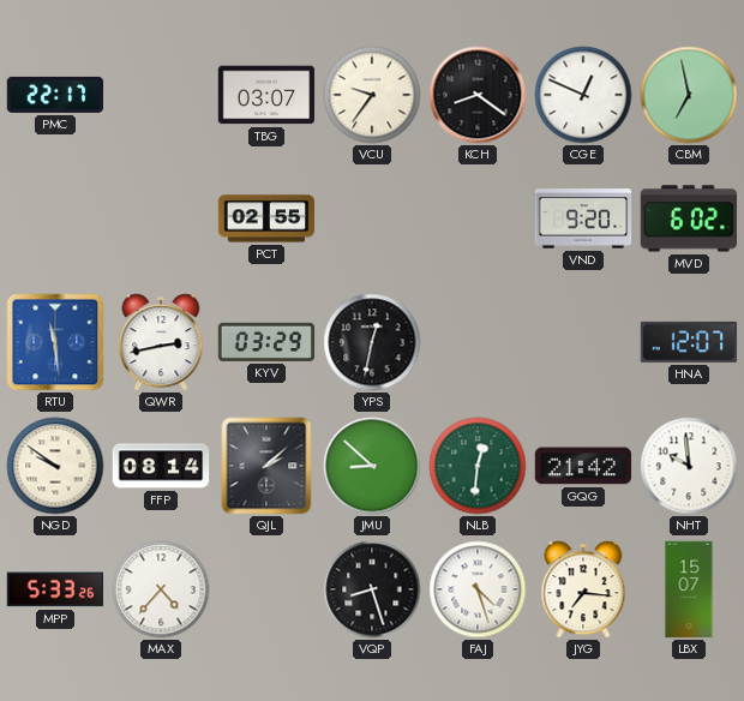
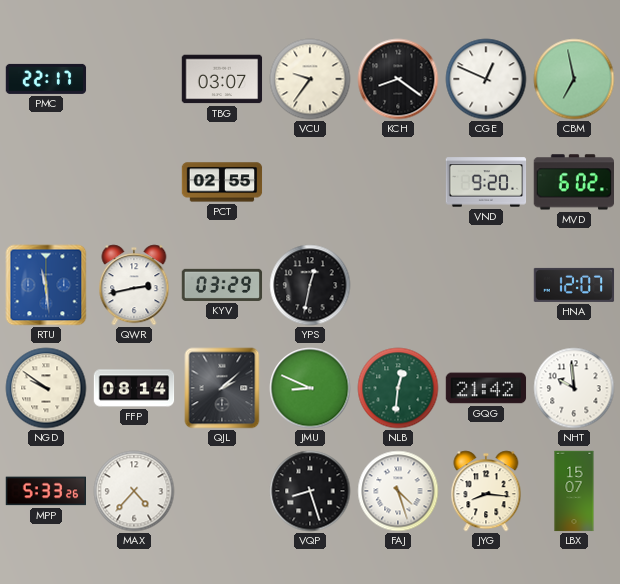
JMU: 8:52 -> 8:49
JYG: 7:16 -> 8:16
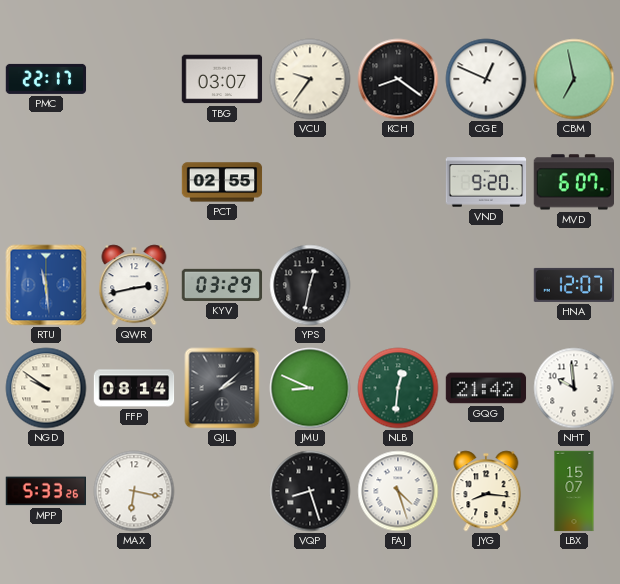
MVD: 6:02 -> 6:07
MAX: 4:37 -> 6:17
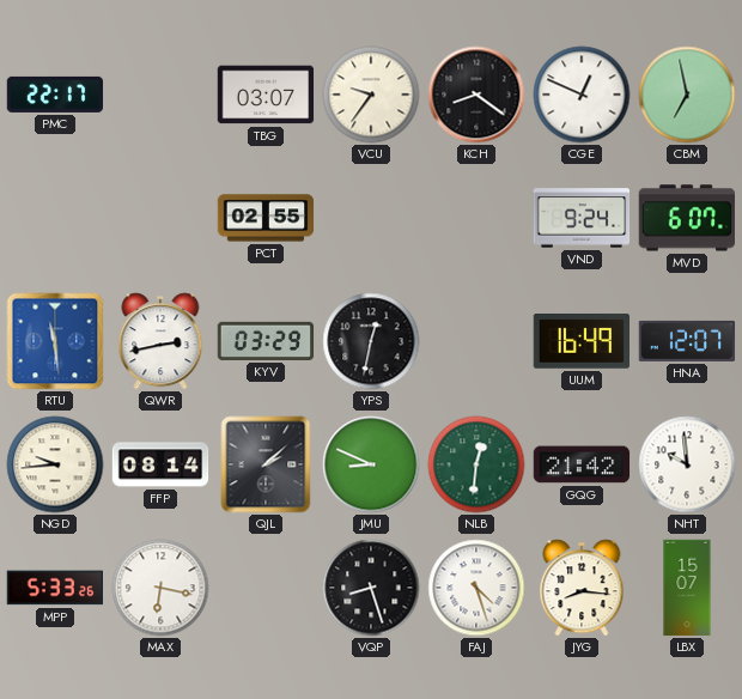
VND: 9:20 -> 9:24
UUM: none -> 16:49
NGD: 9:51 -> 9:44
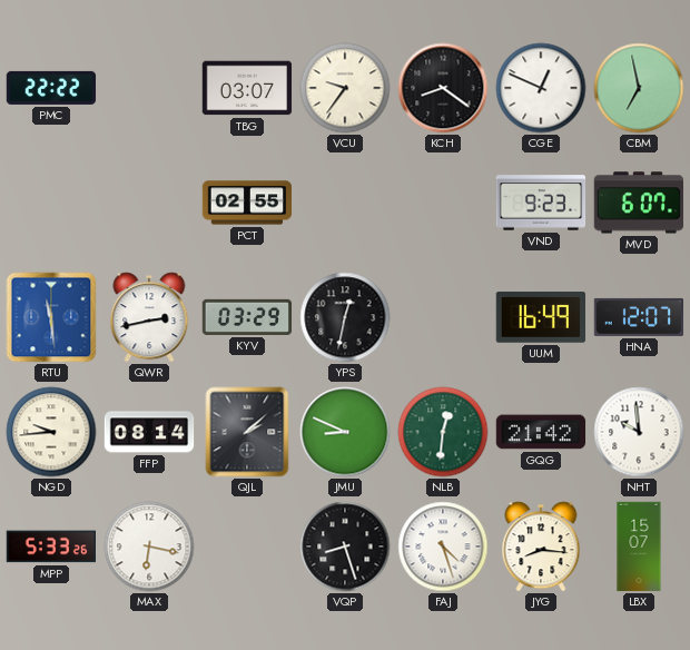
PMC: 22:17 -> 22:22
VND: 9:24 -> 9:23
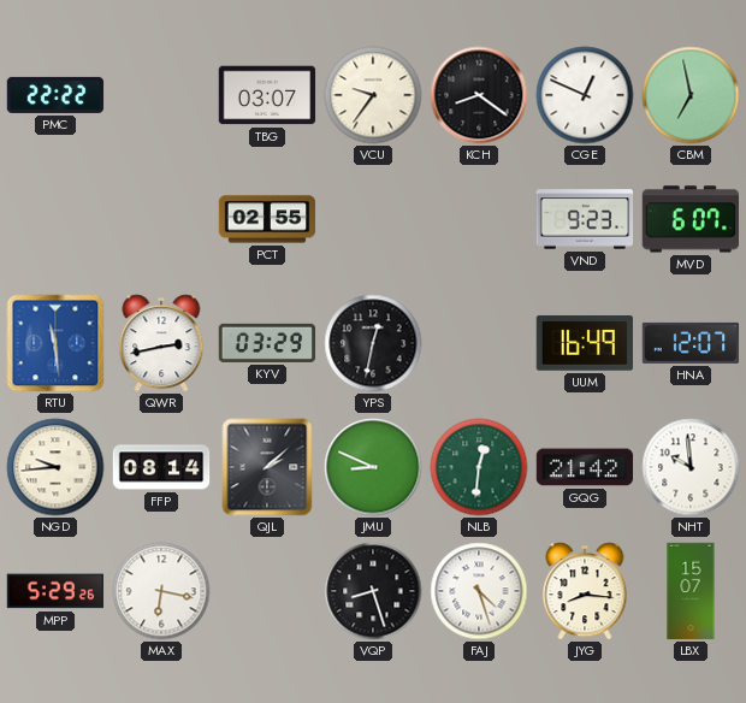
MPP: 5:33 -> 5:29
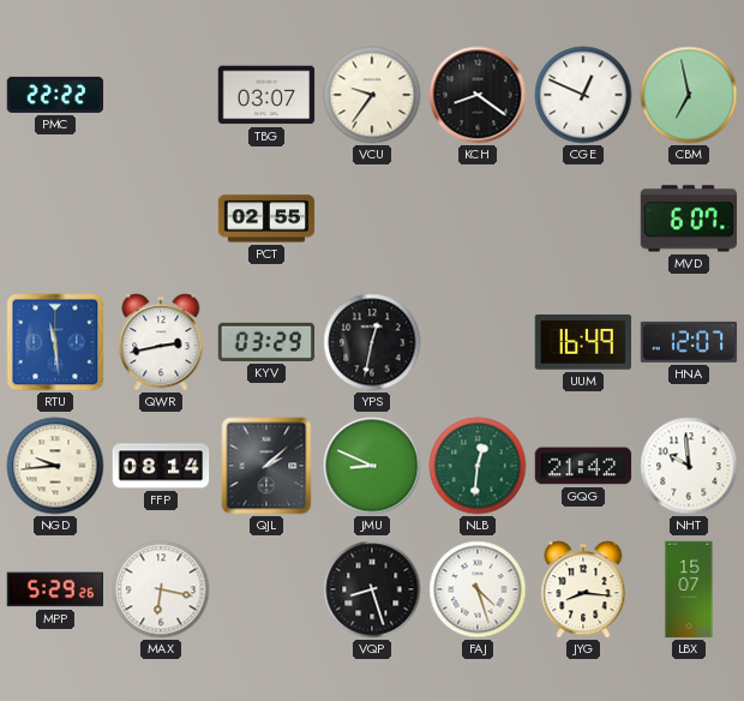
VND: 9:23 -> none
